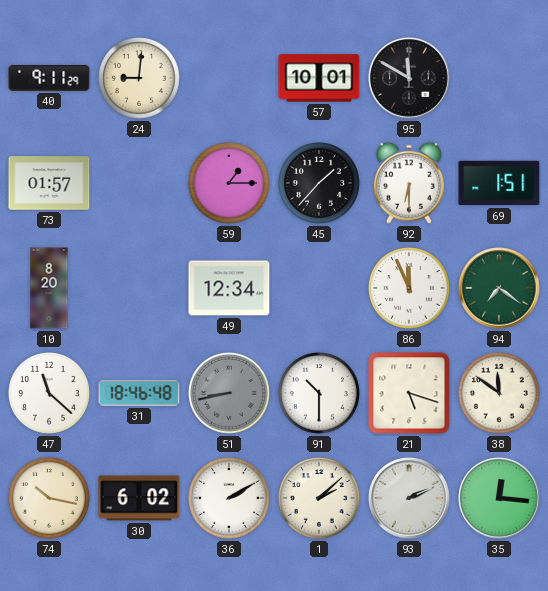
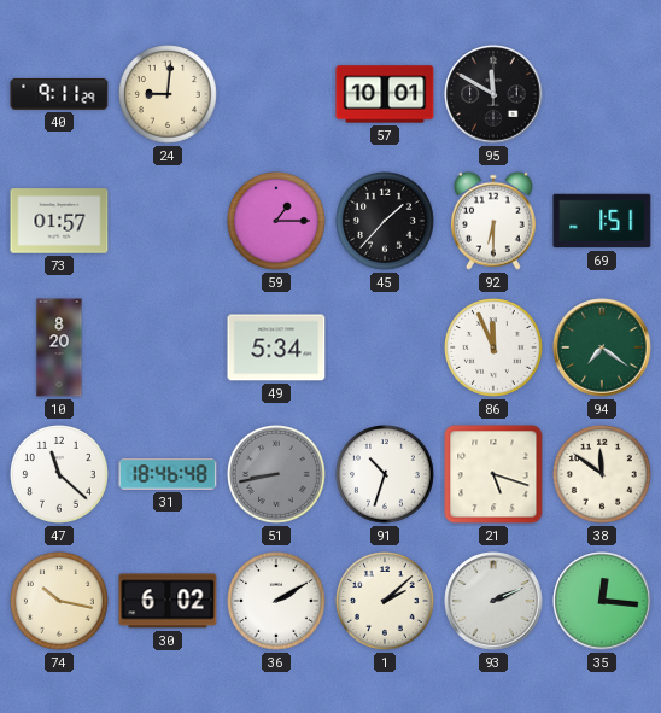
49: 12:34 -> 5:34
91: 10:30 -> 10:33
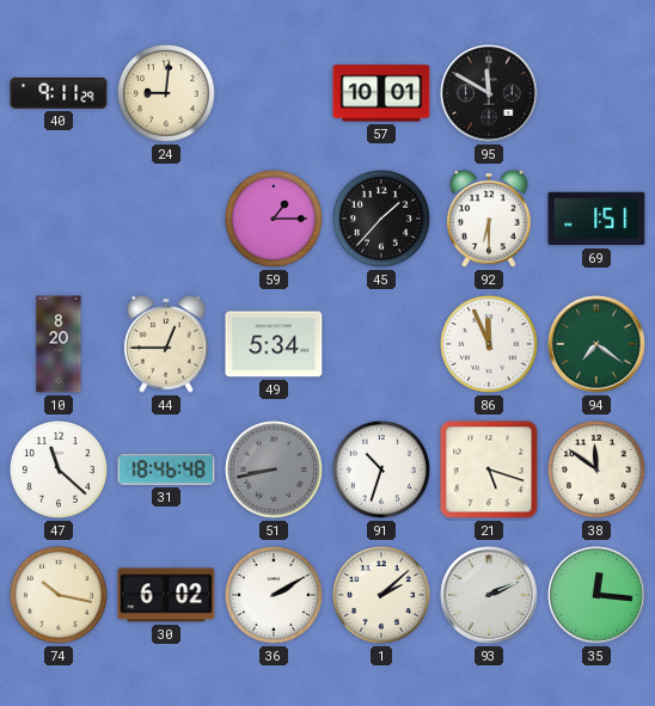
73: 01:57 -> none
44: none -> 12:45
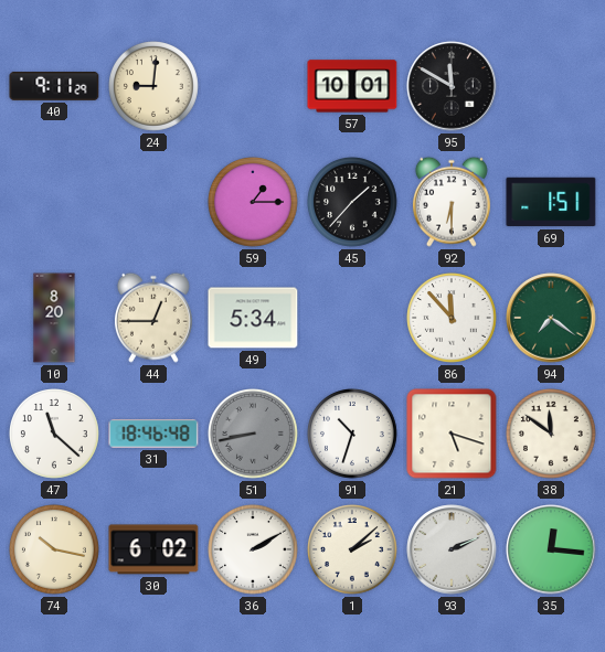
86: 11:56 -> 11:53
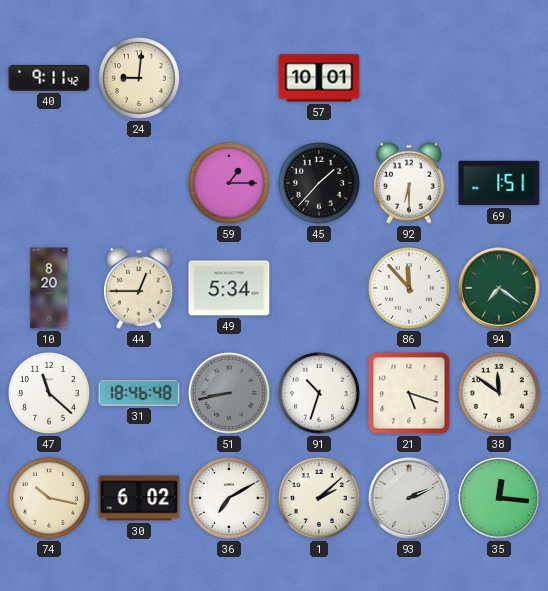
40: 9:11:29 -> 9:11:42
95: 11:50 -> none
36: 2:10 -> 7:10
